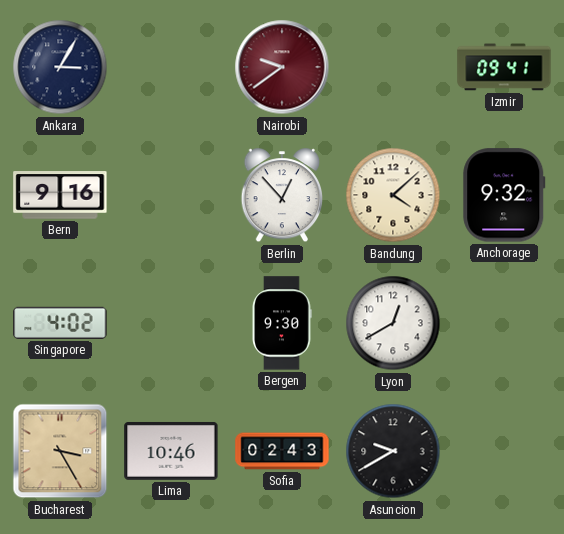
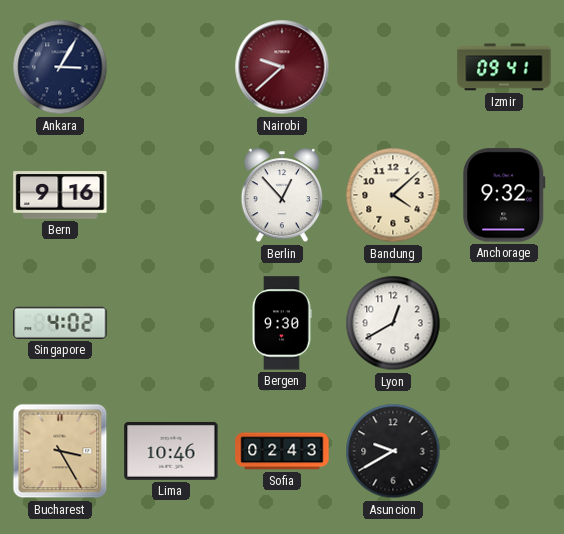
Nairobi: 9:39 -> 9:38
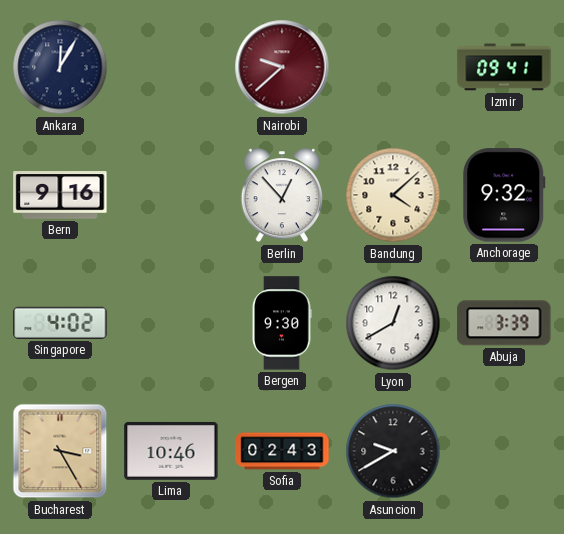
Ankara: 3:05 -> 12:05
Abuja: none -> 3:39
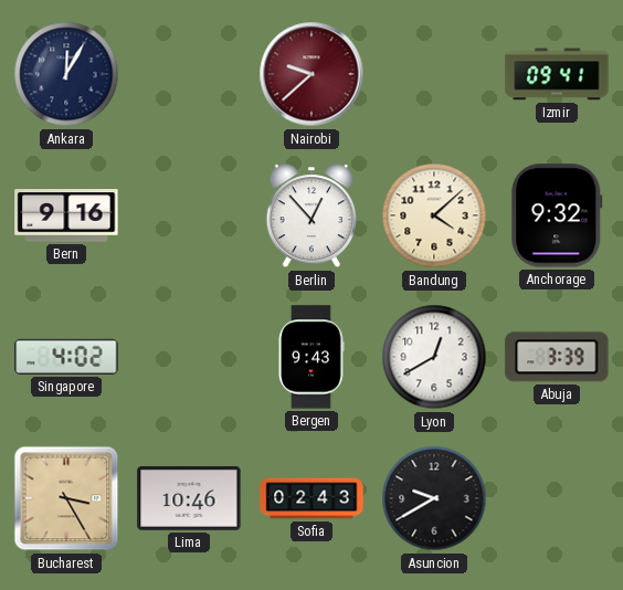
Bergen: 9:30 -> 9:43
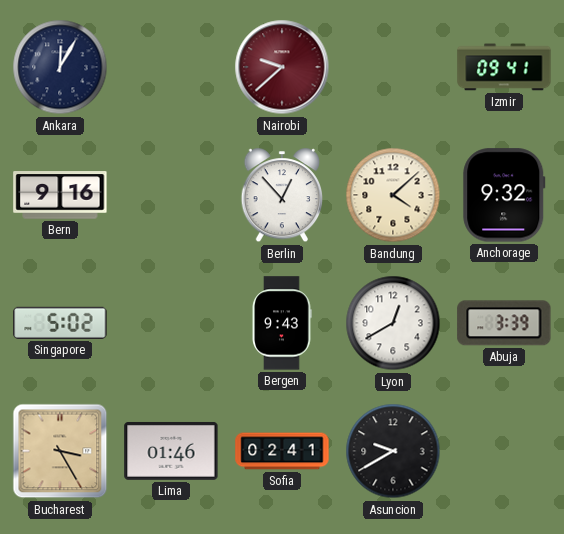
Singapore: 4:02 -> 5:02
Lima: 10:46 -> 01:46
Sofia: 02:43 -> 02:41
